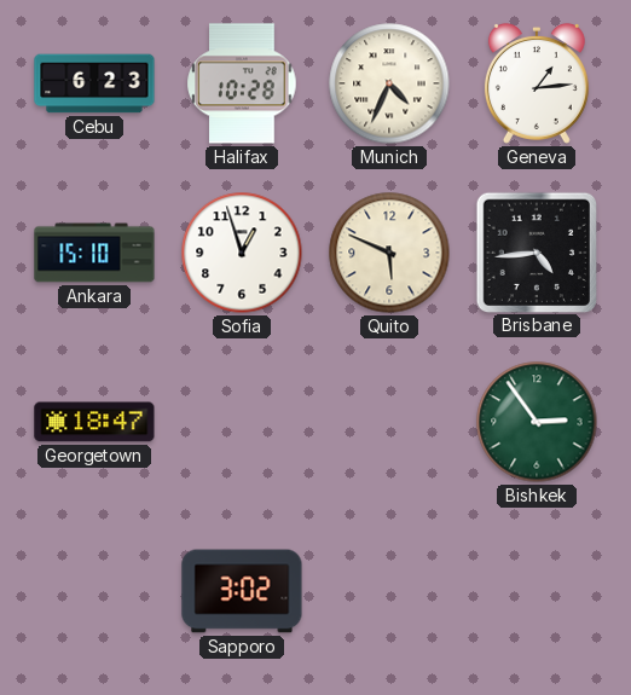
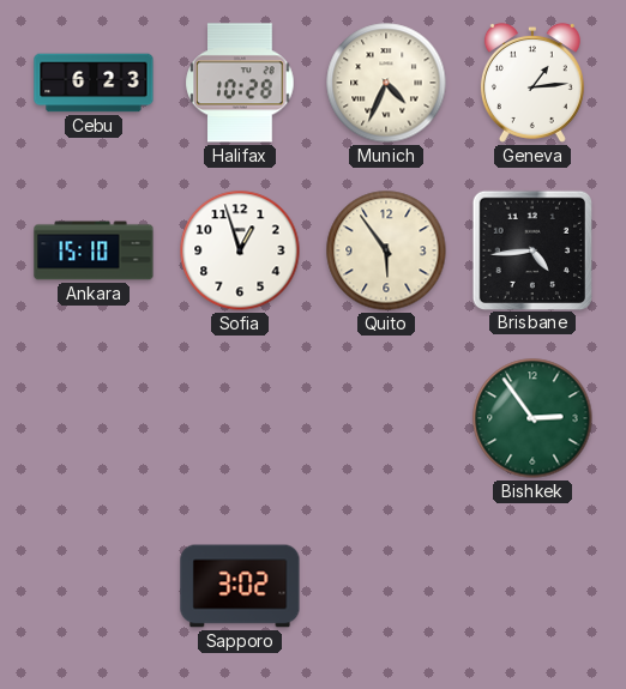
Quito: 5:49 -> 5:54
Georgetown: 18:47 -> none
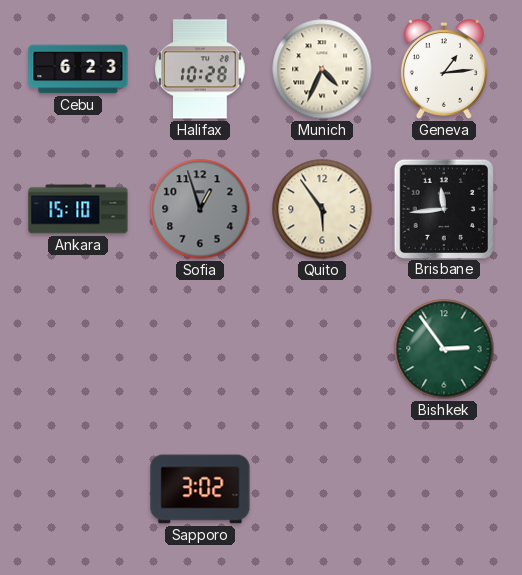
Sofia dial: white -> grey
Brisbane: 4:44 -> 11:44
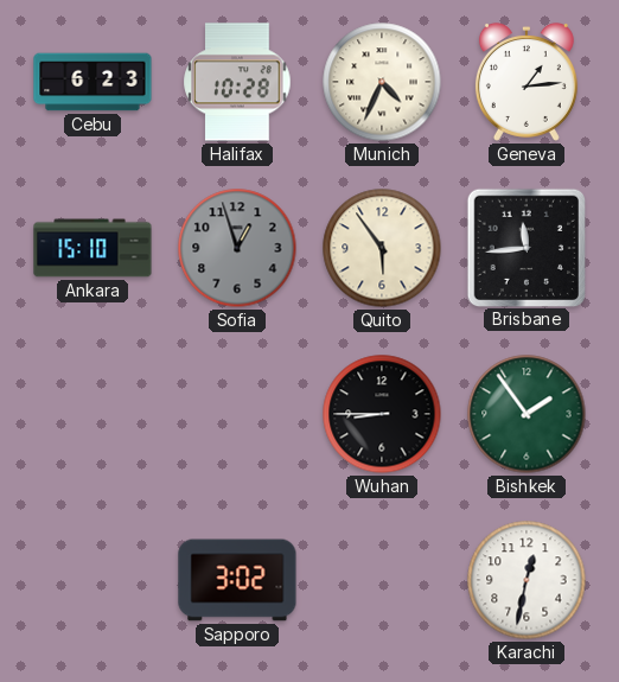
Wuhan: none -> 8:45
Bishkek: 2:54 -> 1:54
Karachi: none -> 12:32
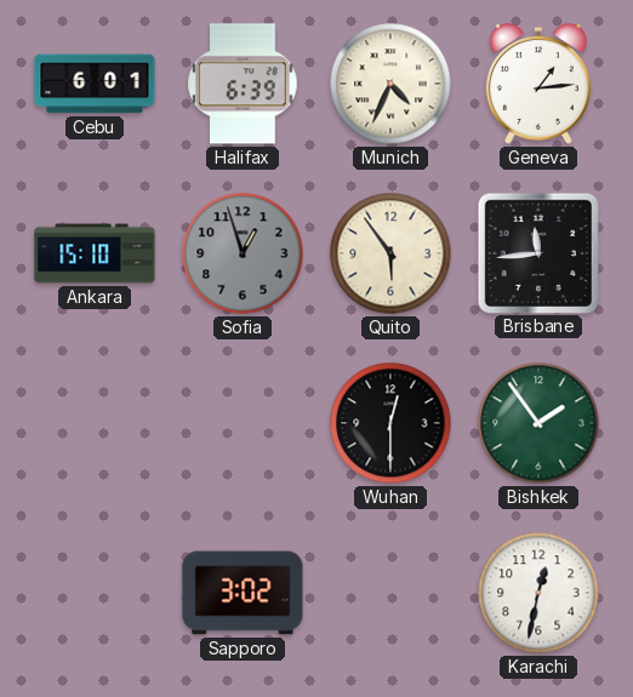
Cebu: 6:23 -> 6:01
Halifax: 10:28 -> 6:39
Wuhan: 8:45 -> 12:30
